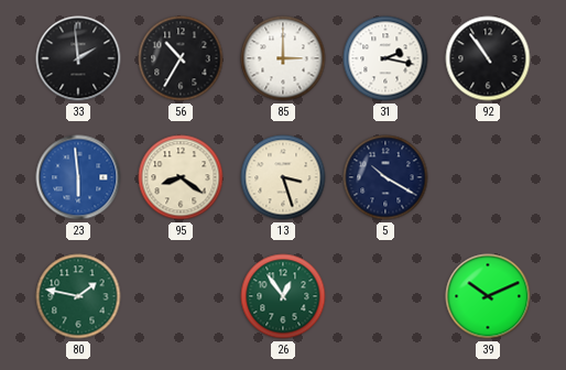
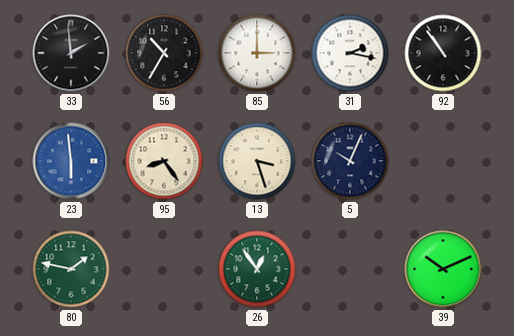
95: 8:21 -> 8:24
5: 10:20 -> 10:04
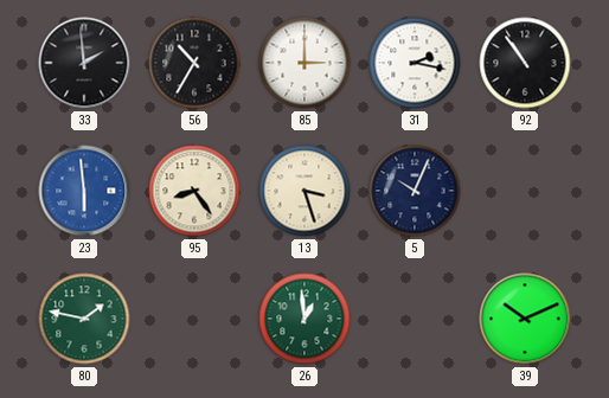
26: 12:54 -> 12:59
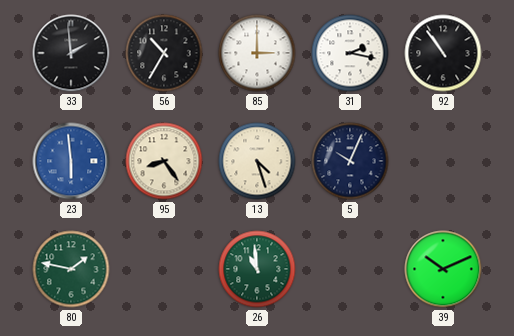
13: 3:27 -> 4:27
26: 12:59 -> 10:59
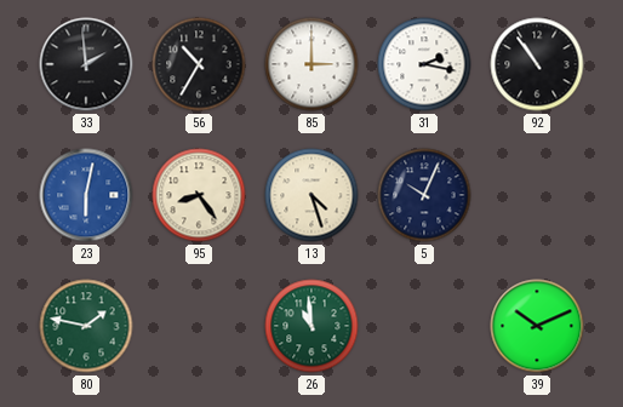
23: 5:59 -> 6:02
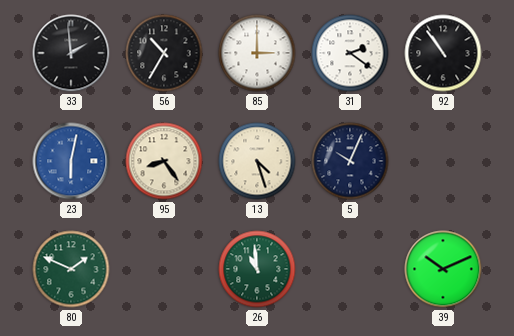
31: 2:17 -> 2:21
80: 1:47 -> 1:49
